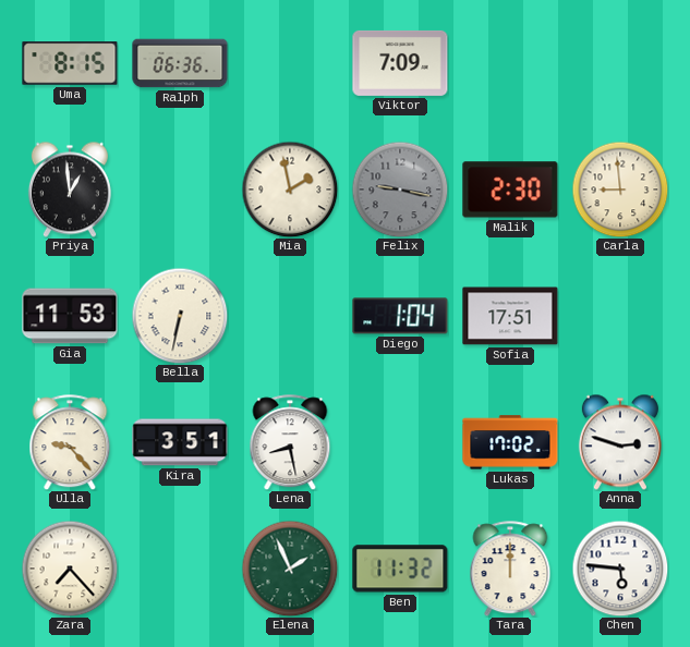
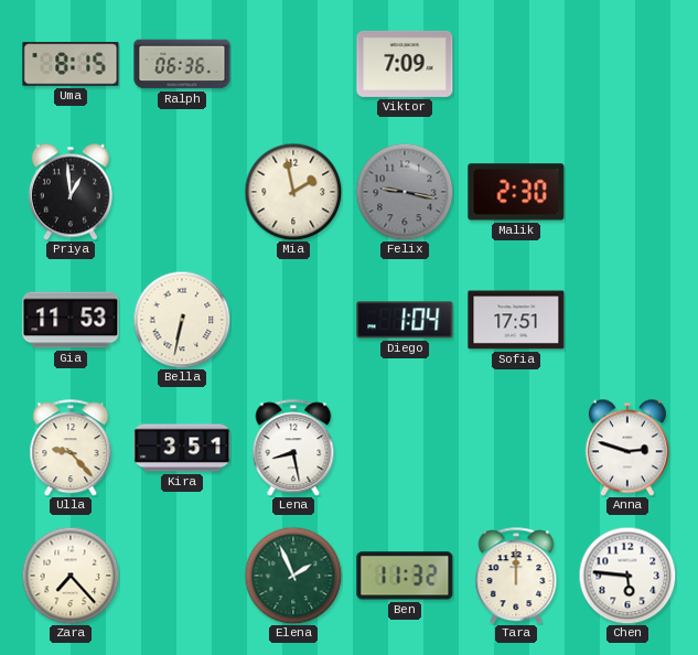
Carla: 8:59 -> none
Lukas: 17:02 -> none
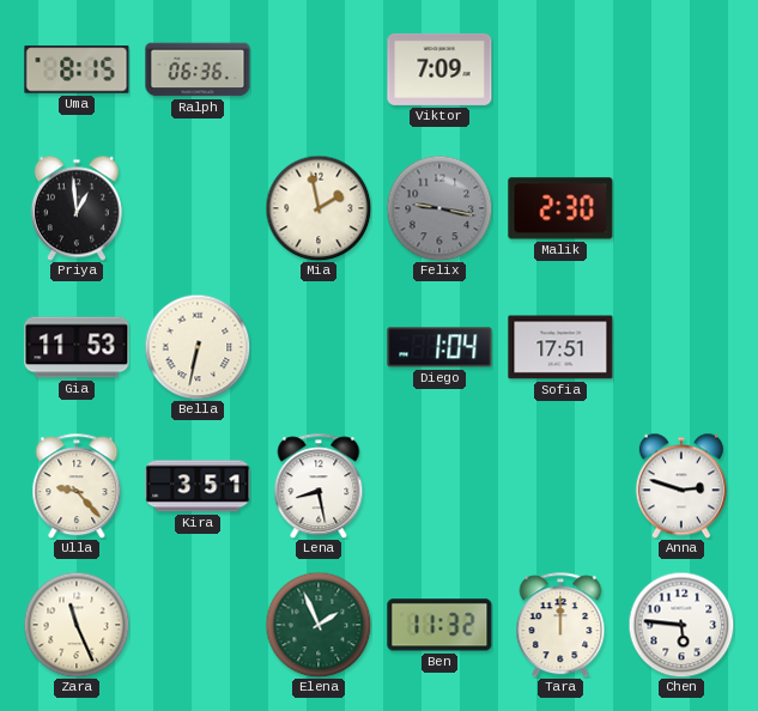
Zara: 7:23 -> 11:26
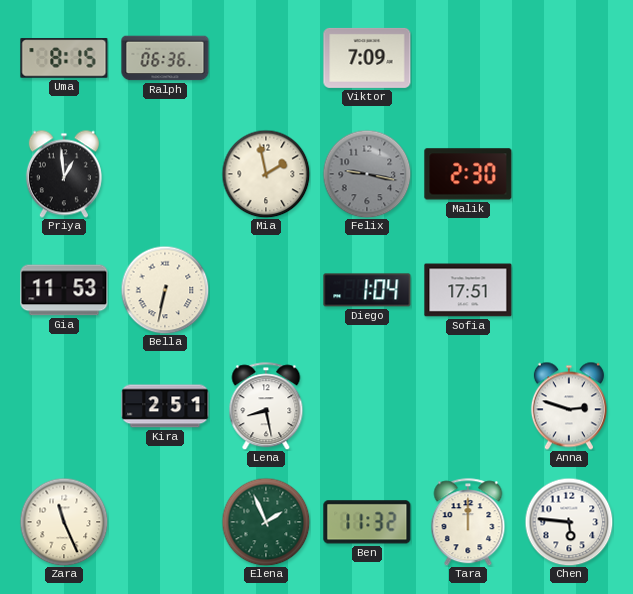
Ulla: 9:23 -> none
Kira: 3:51 -> 2:51
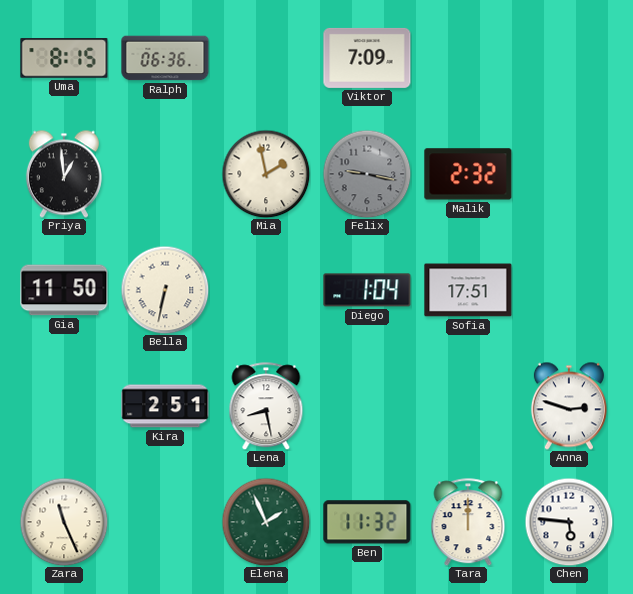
Malik: 2:30 -> 2:32
Gia: 11:53 -> 11:50
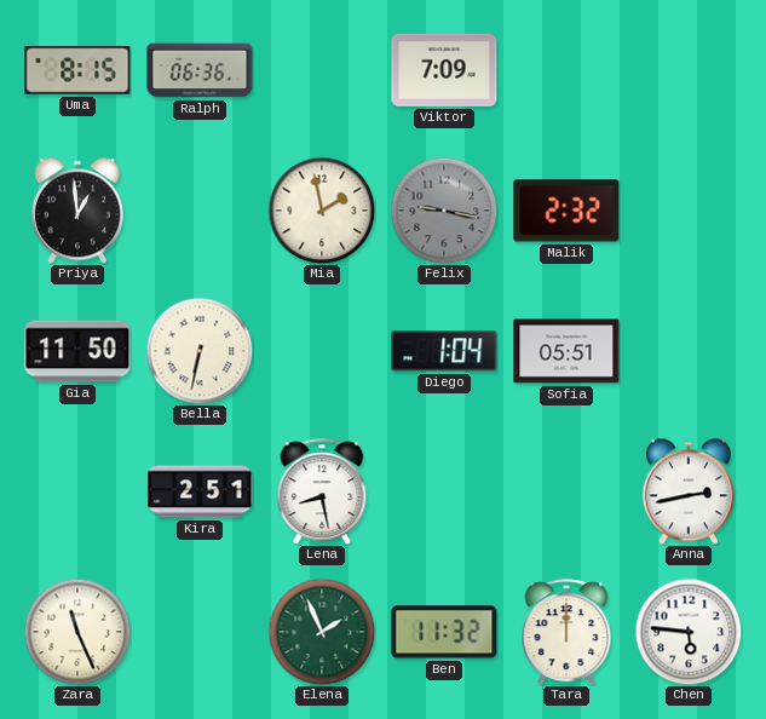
Sofia: 17:51 -> 05:51
Anna: 2:48 -> 2:43
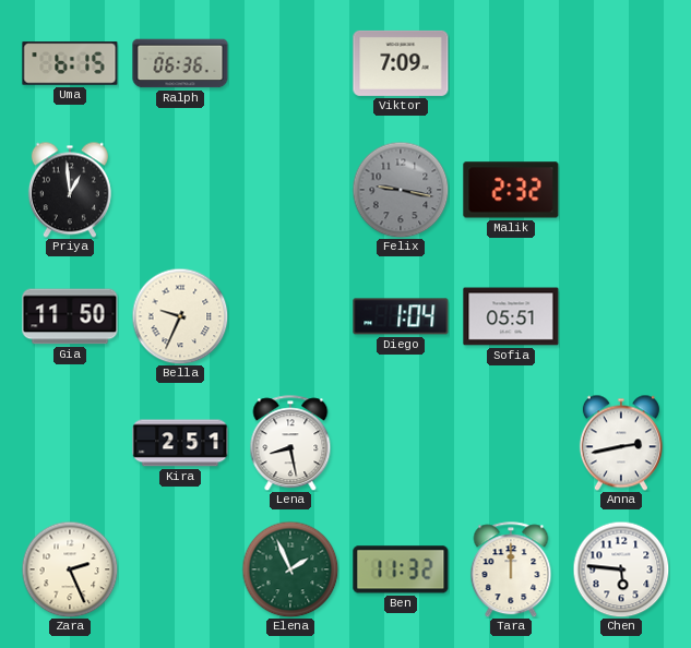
Uma: 8:15 -> 6:15
Mia: 1:58 -> none
Bella: 6:32 -> 9:34
Zara: 11:26 -> 2:26
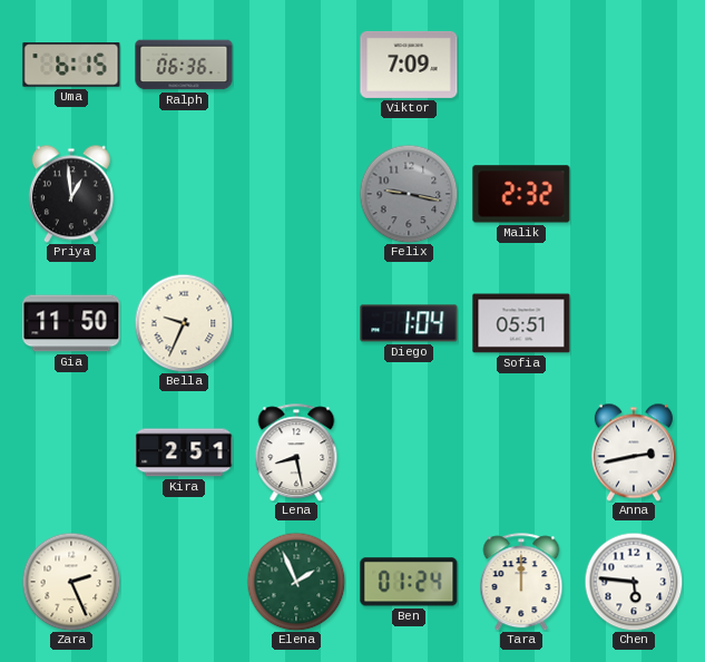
Ben: 11:32 -> 01:24
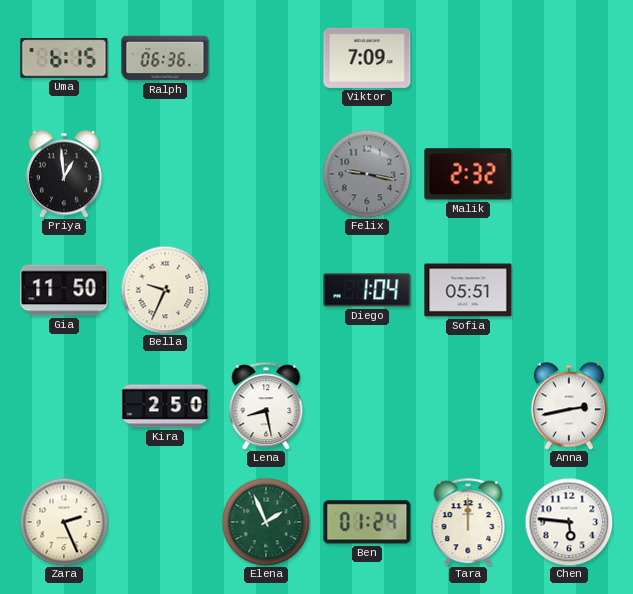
Kira: 2:51 -> 2:50
